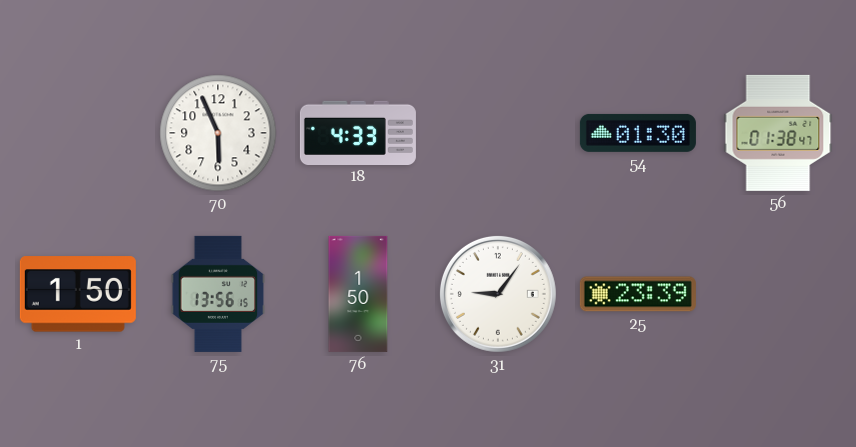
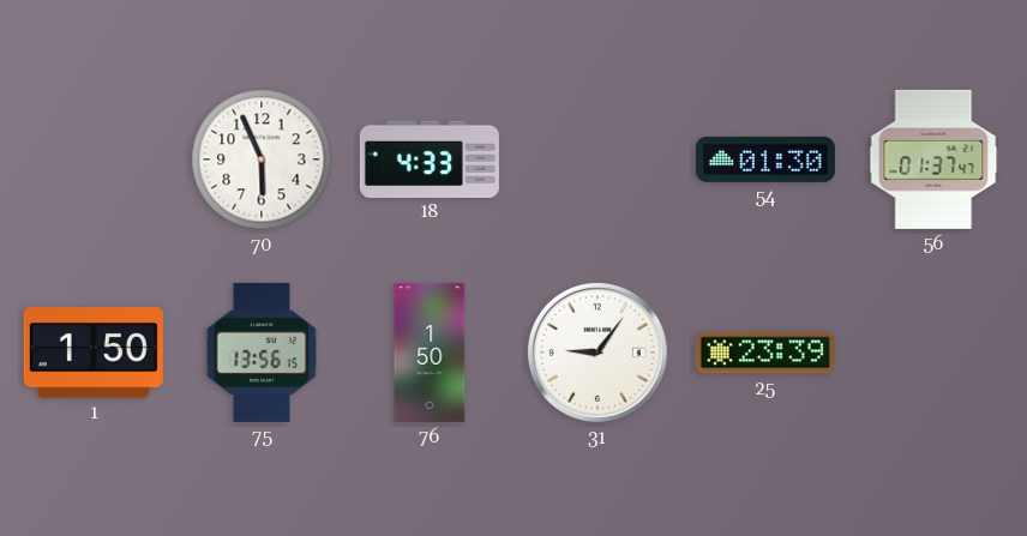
56: 01:38 -> 01:37
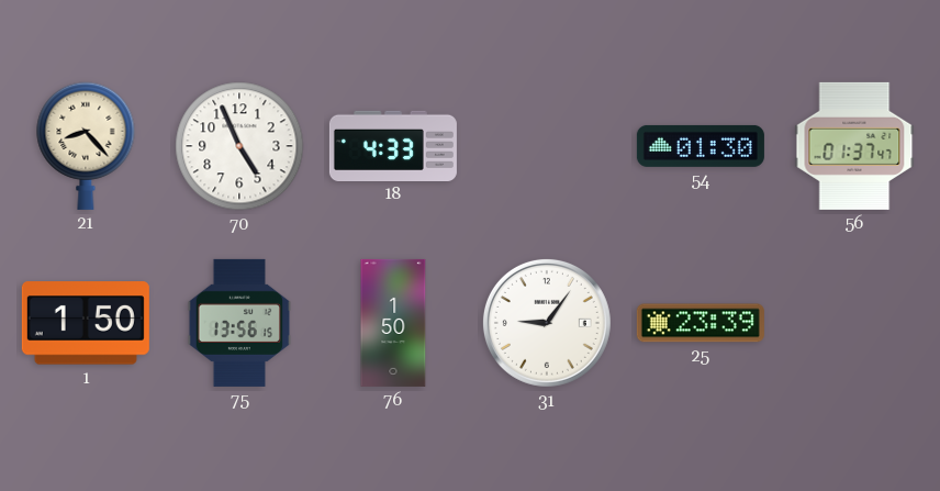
21: none -> 8:23
70: 5:56 -> 4:56
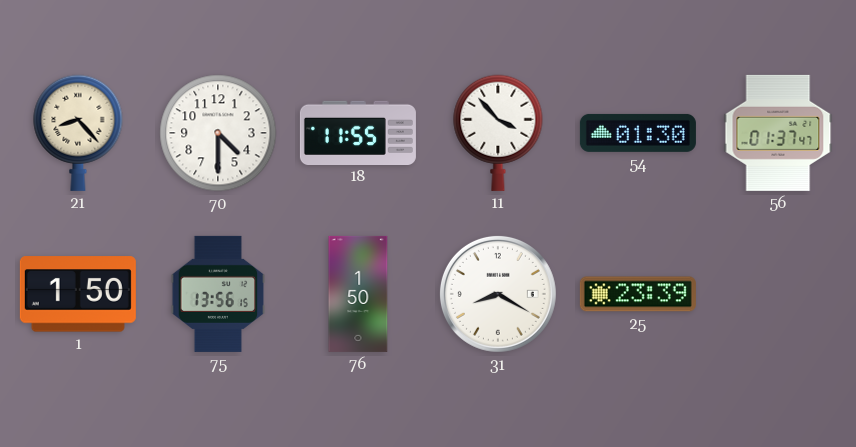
70: 4:56 -> 4:30
18: 4:33 -> 11:55
11: none -> 3:53
31: 9:06 -> 8:20
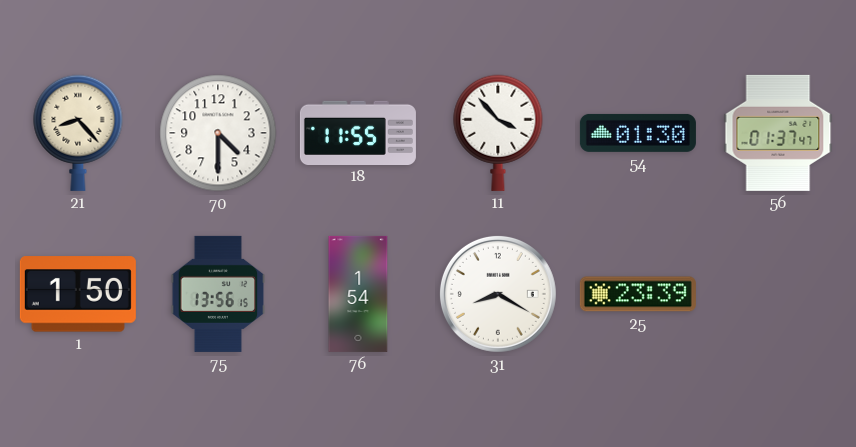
76: 1:50 -> 1:54
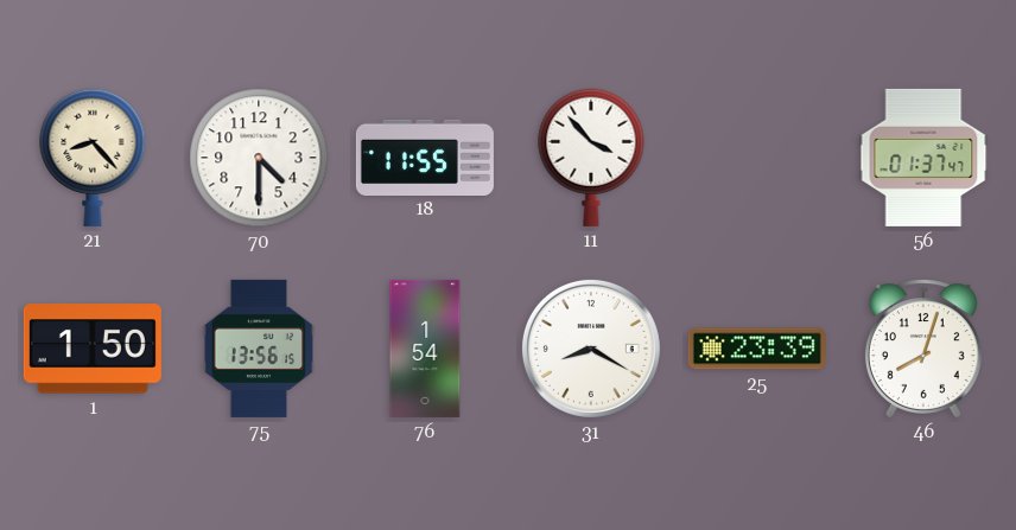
54: 01:30 -> none
46: none -> 8:03
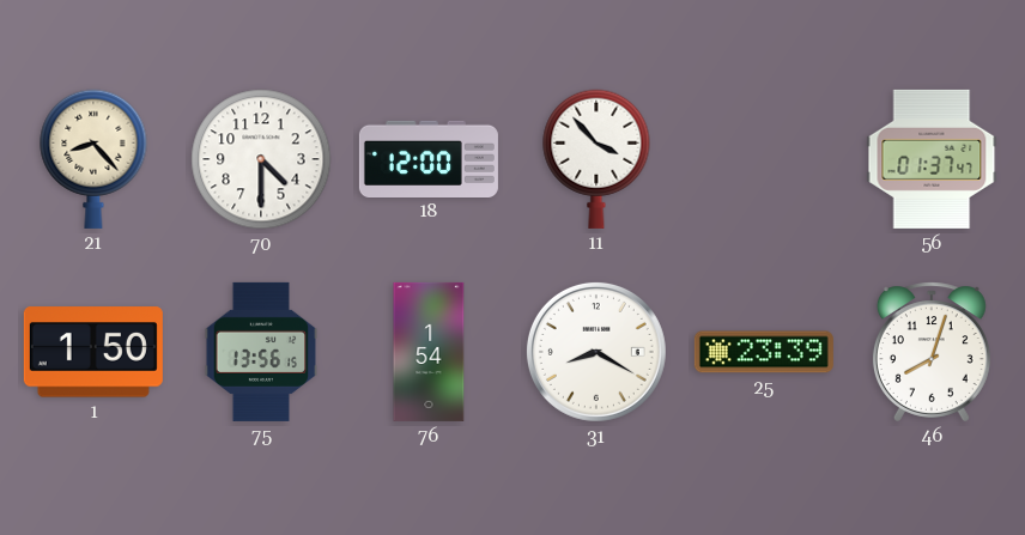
18: 11:55 -> 12:00
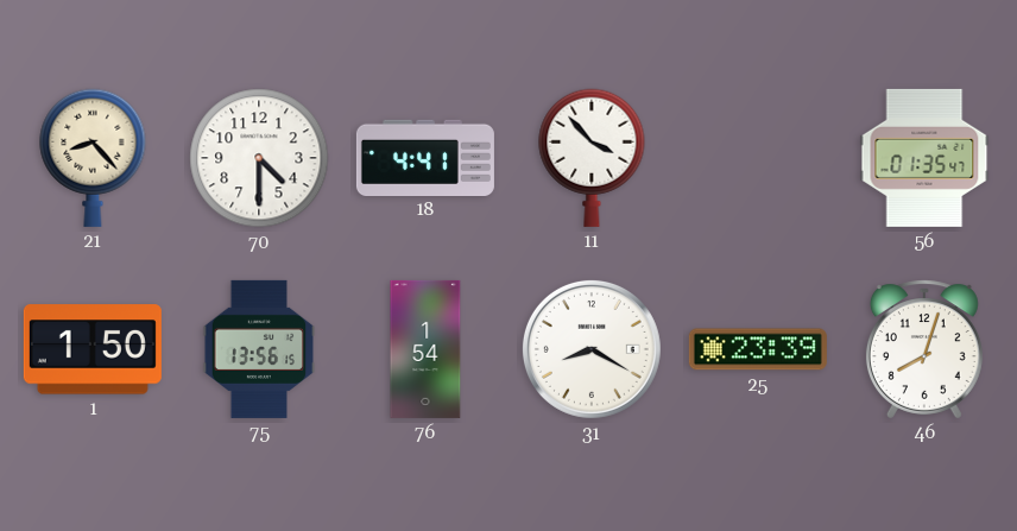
18: 12:00 -> 4:41
56: 01:37 -> 01:35
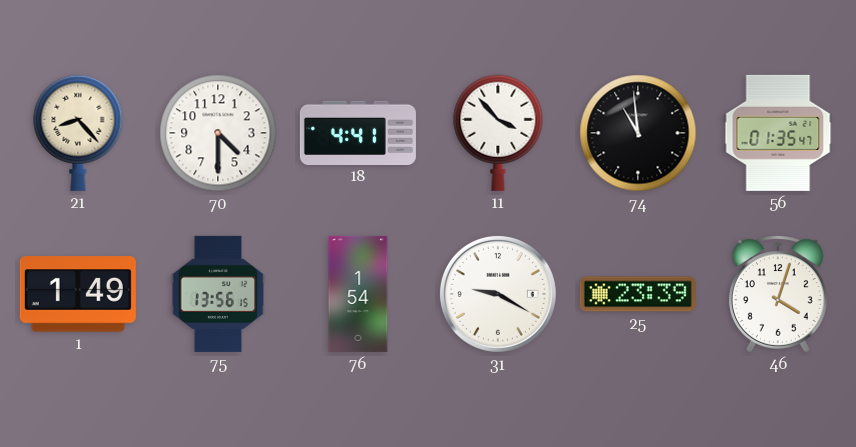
74: none -> 10:59
1: 1:50 -> 1:49
31: 8:20 -> 9:20
46: 8:03 -> 4:03
